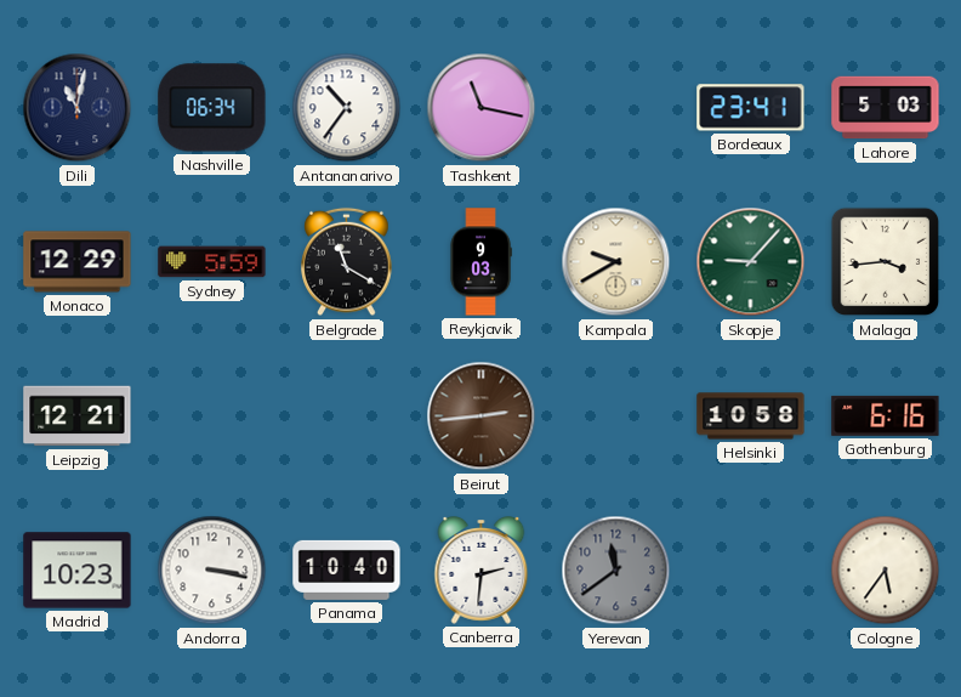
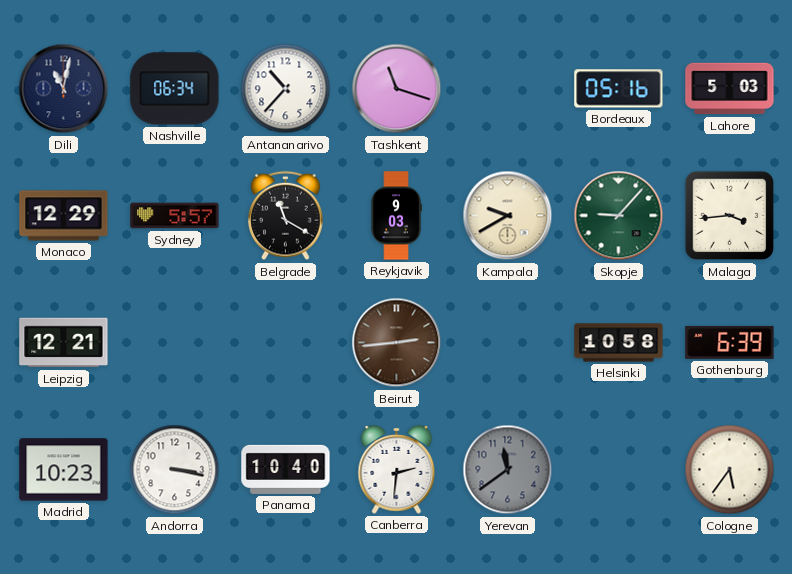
Antananarivo: 10:36 -> 10:37
Tashkent: 11:17 -> 11:18
Bordeaux: 23:41 -> 05:16
Sydney: 5:59 -> 5:57
Gothenburg: 6:16 -> 6:39
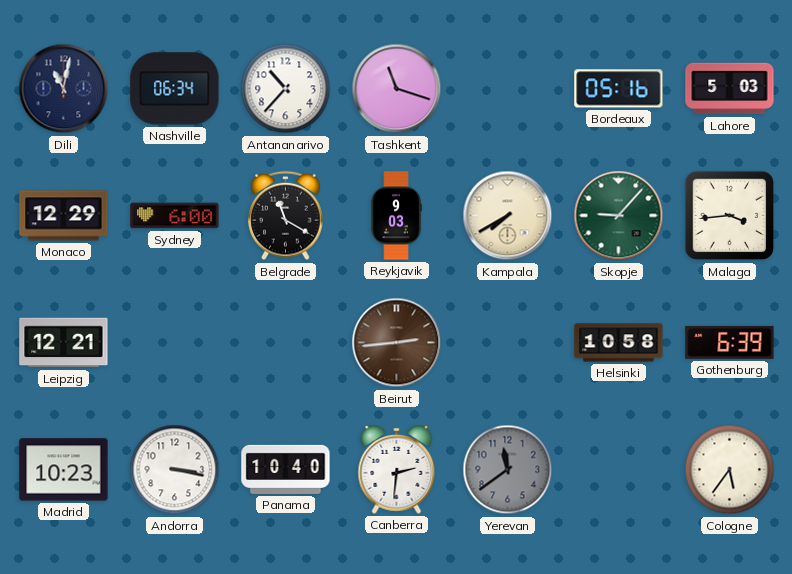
Sydney: 5:57 -> 6:00
Kampala: 9:40 -> 7:40
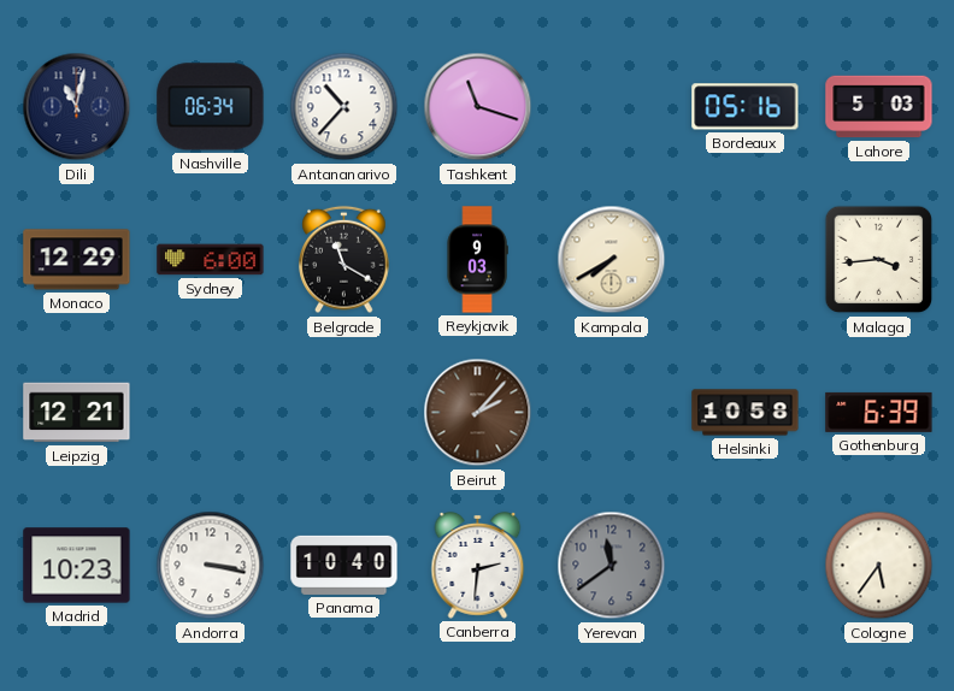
Skopje: 9:07 -> none
Beirut: 2:44 -> 2:07
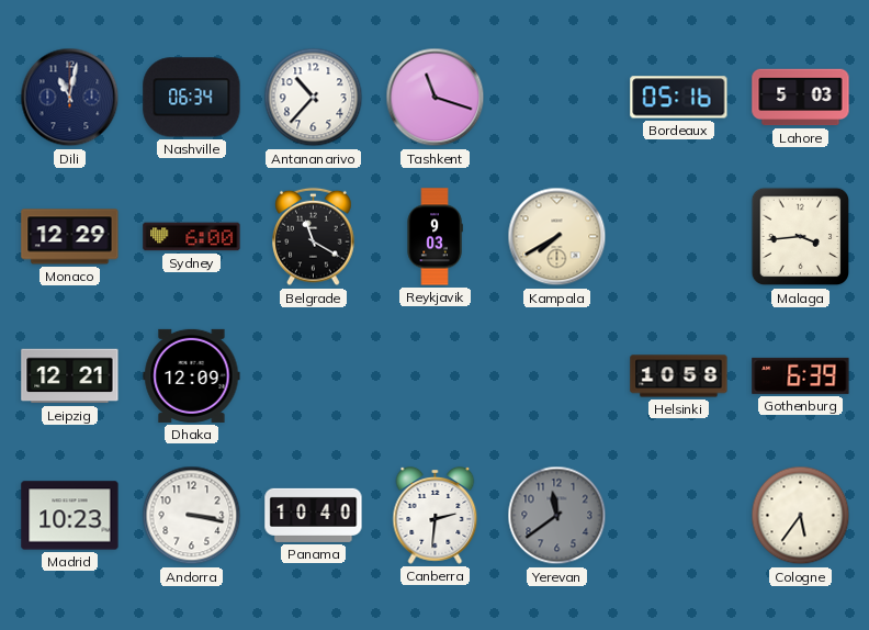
Dhaka: none -> 12:09
Beirut: 2:07 -> none
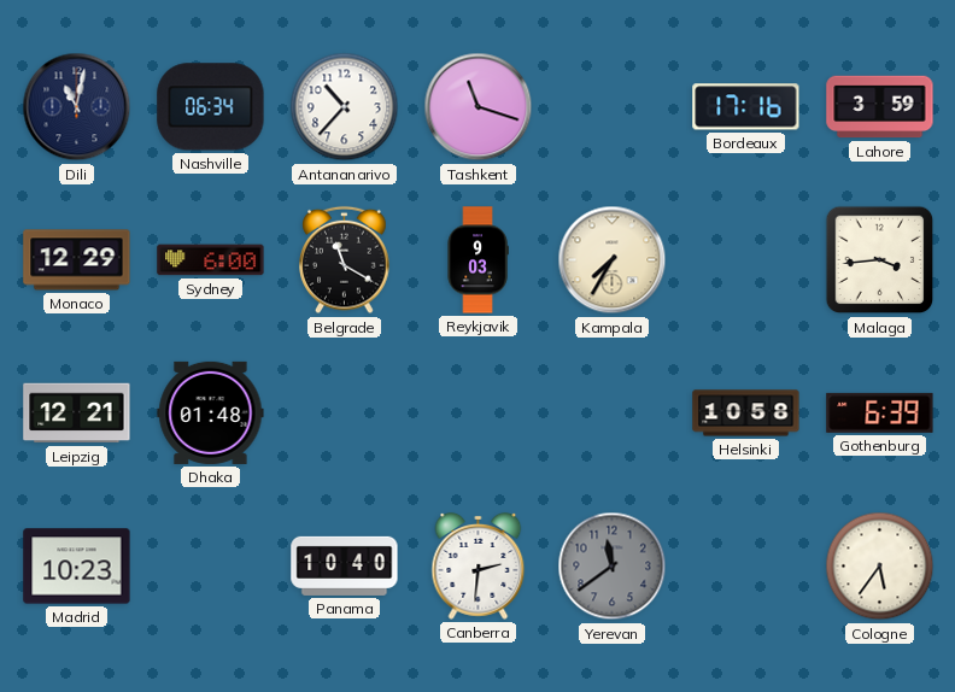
Bordeaux: 05:16 -> 17:16
Lahore: 5:03 -> 3:59
Kampala: 7:40 -> 7:35
Dhaka: 12:09 -> 01:48
Andorra: 3:17 -> none
